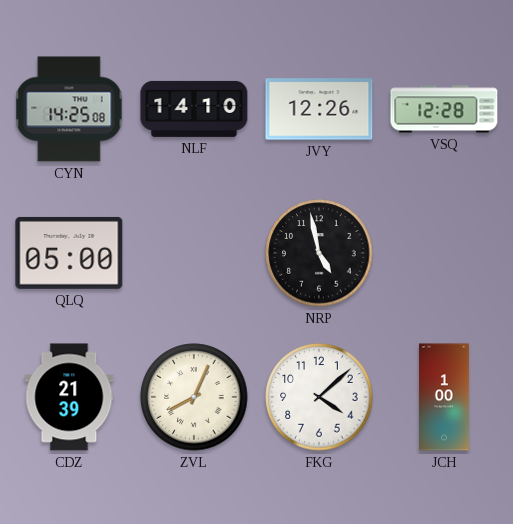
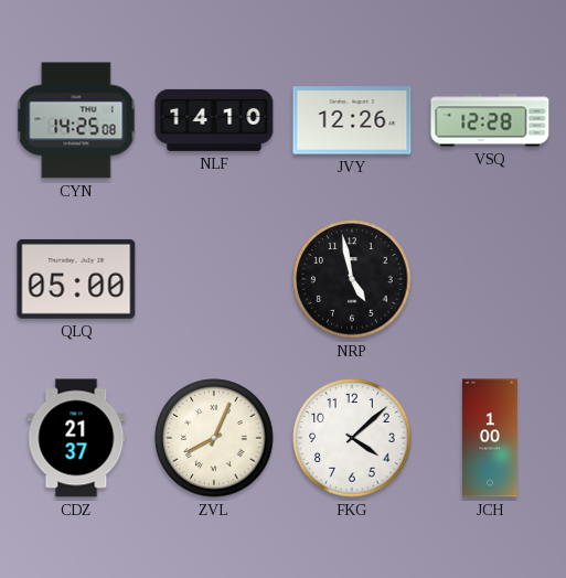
CDZ: 21:39 -> 21:37
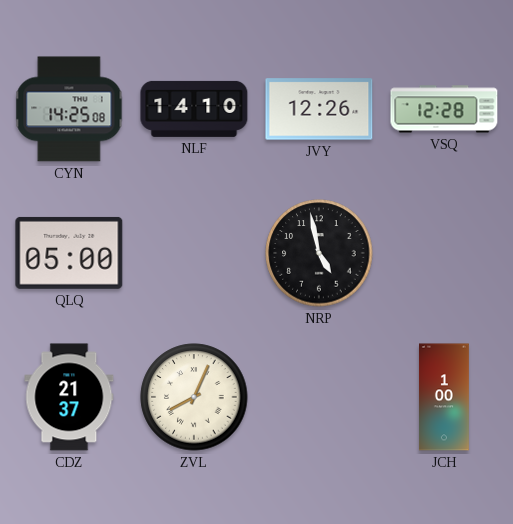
FKG: 4:08 -> none
